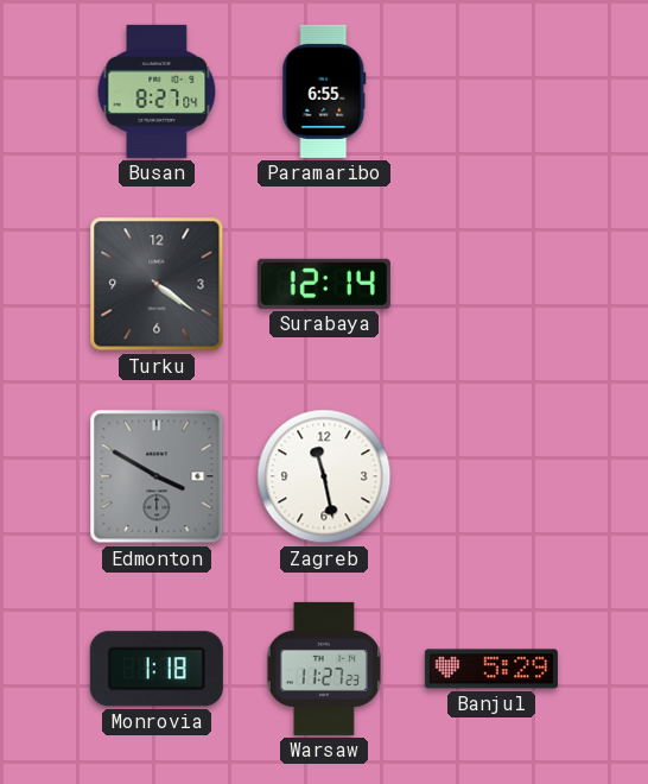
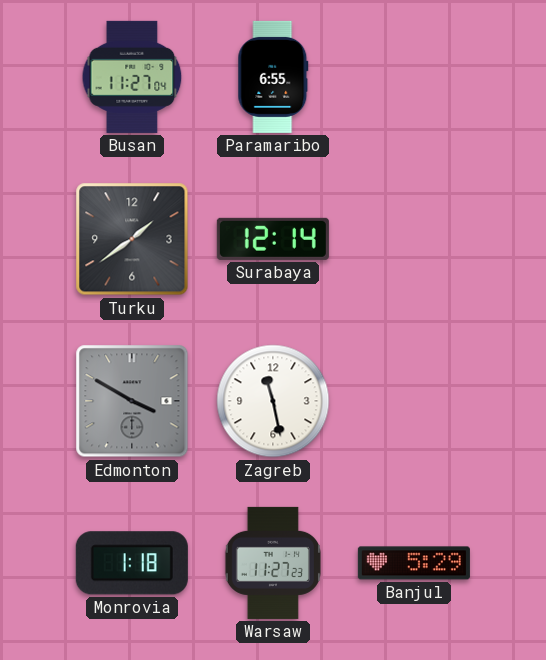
Busan: 8:27 -> 11:27
Turku: 4:21 -> 1:39
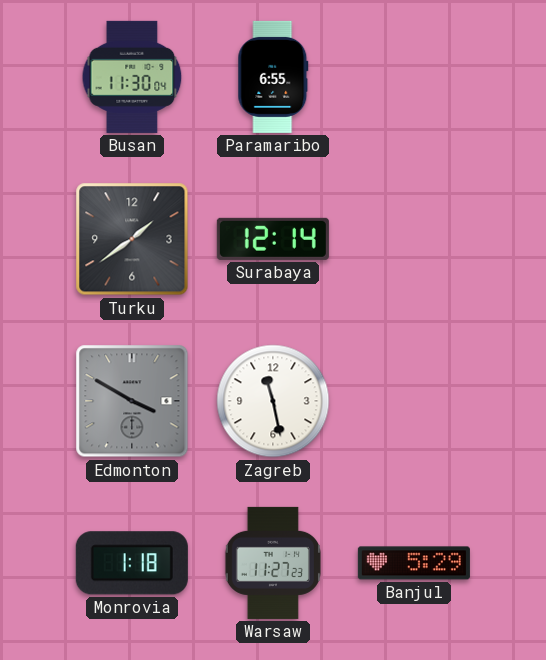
Busan: 11:27 -> 11:30
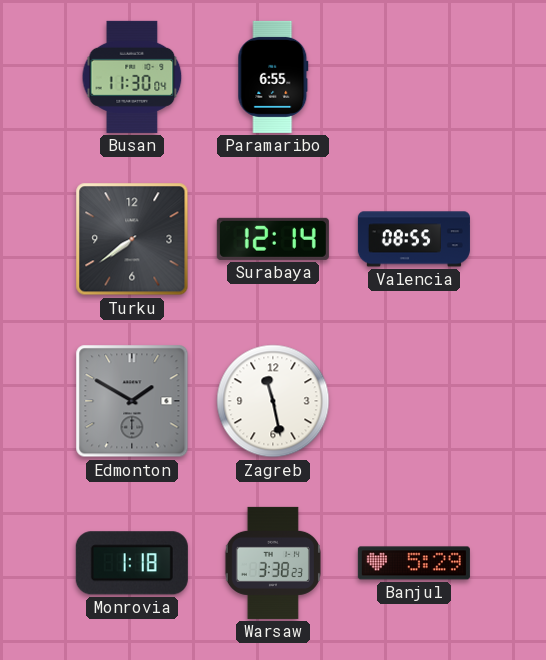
Turku: 1:39 -> 7:39
Valencia: none -> 08:55
Edmonton: 3:50 -> 1:50
Warsaw: 11:27 -> 3:38
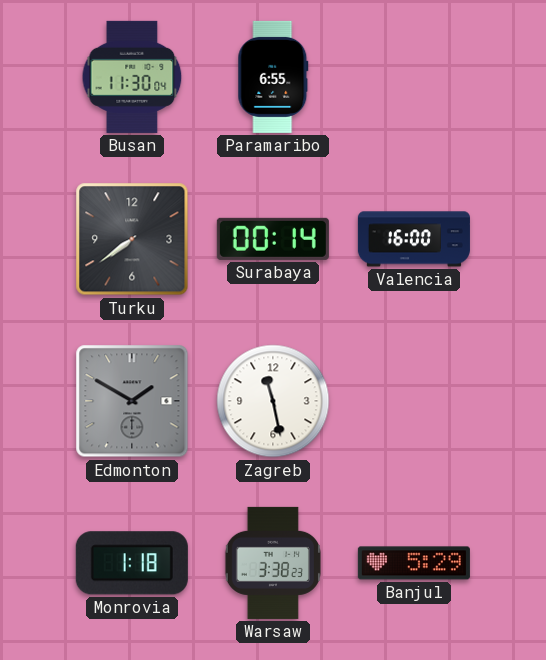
Surabaya: 12:14 -> 00:14
Valencia: 08:55 -> 16:00
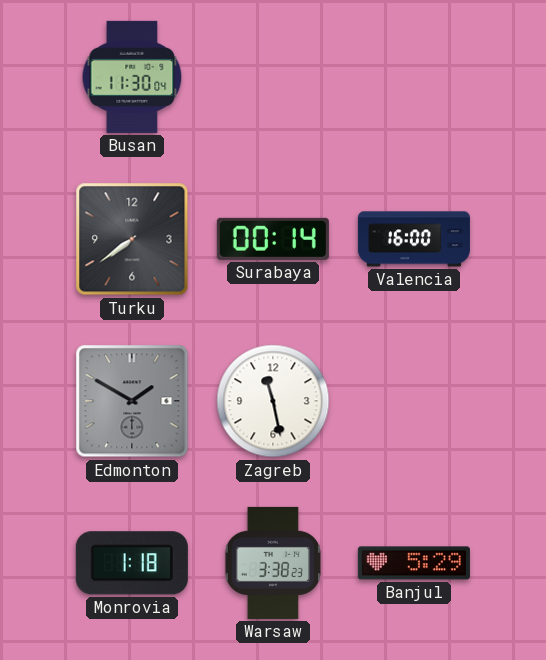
Paramaribo: 6:55 -> none
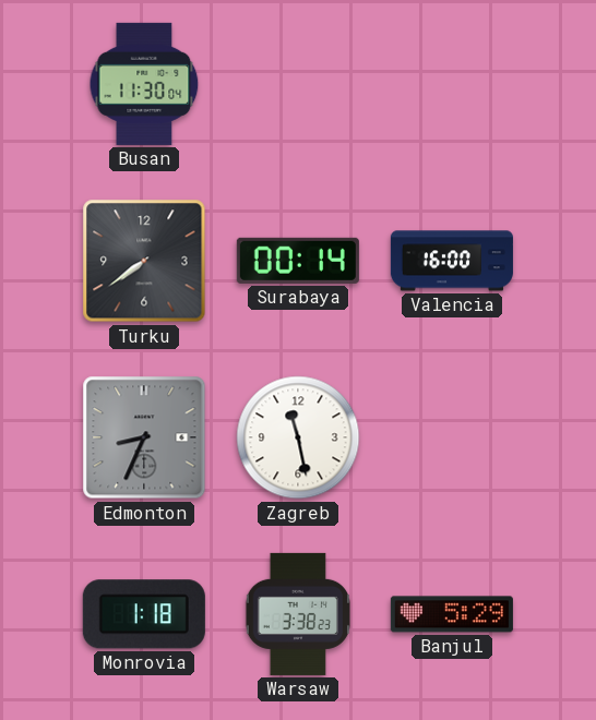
Edmonton: 1:50 -> 8:34
